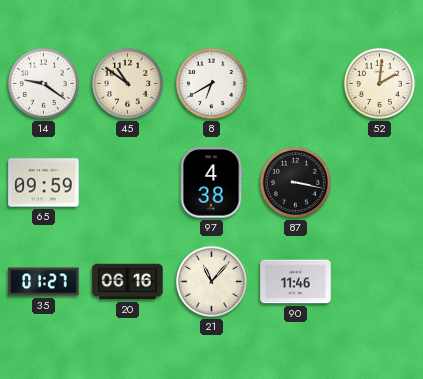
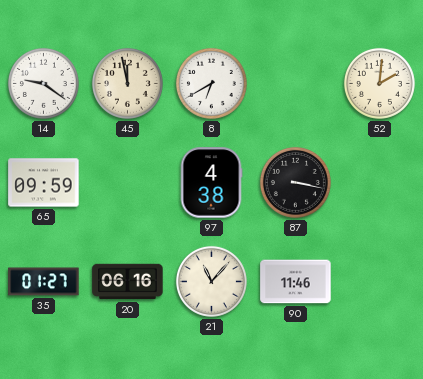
45: 10:51 -> 11:58
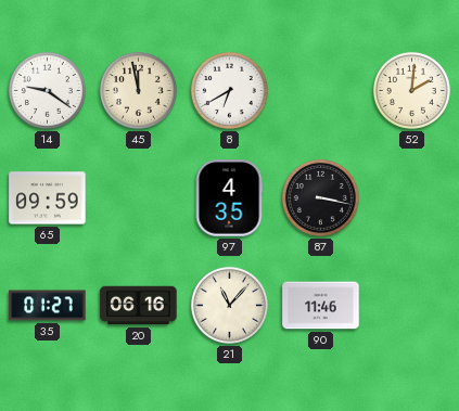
97: 4:38 -> 4:35
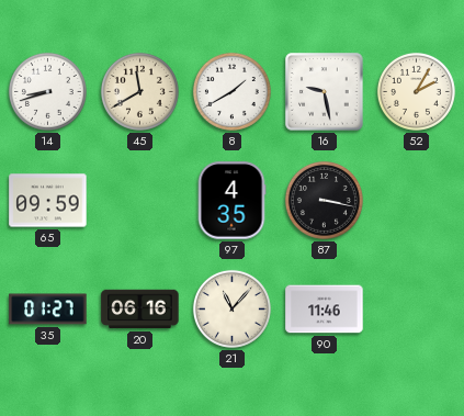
14: 9:21 -> 8:42
45: 11:58 -> 11:40
8: 6:40 -> 1:40
16: none -> 9:28
52: 2:01 -> 2:05
